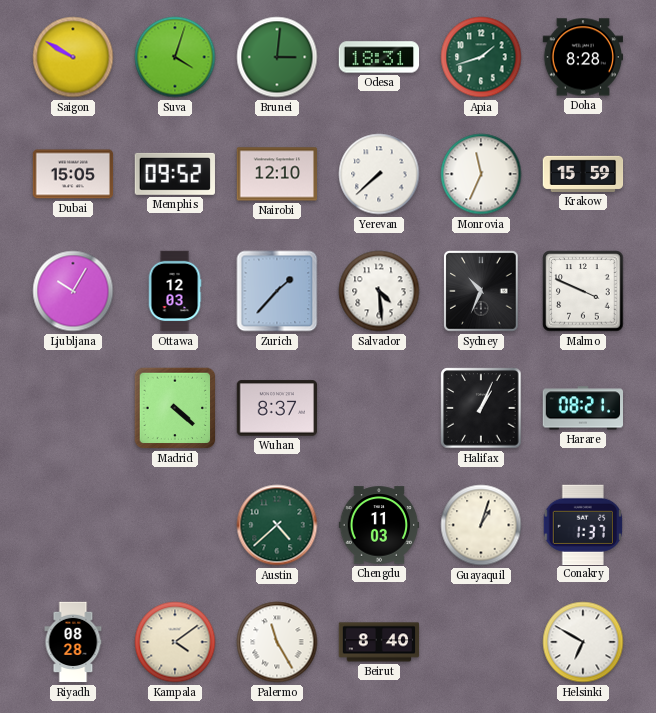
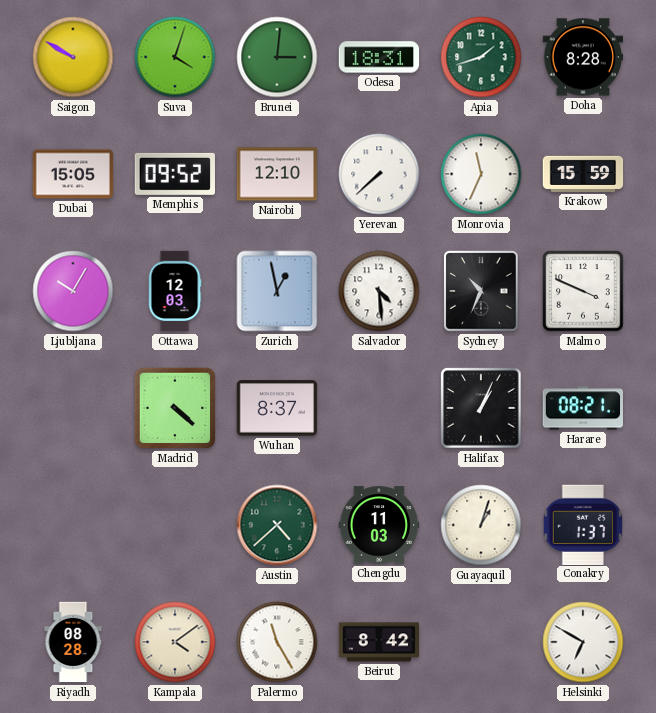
Zurich: 1:37 -> 12:58
Beirut: 8:40 -> 8:42
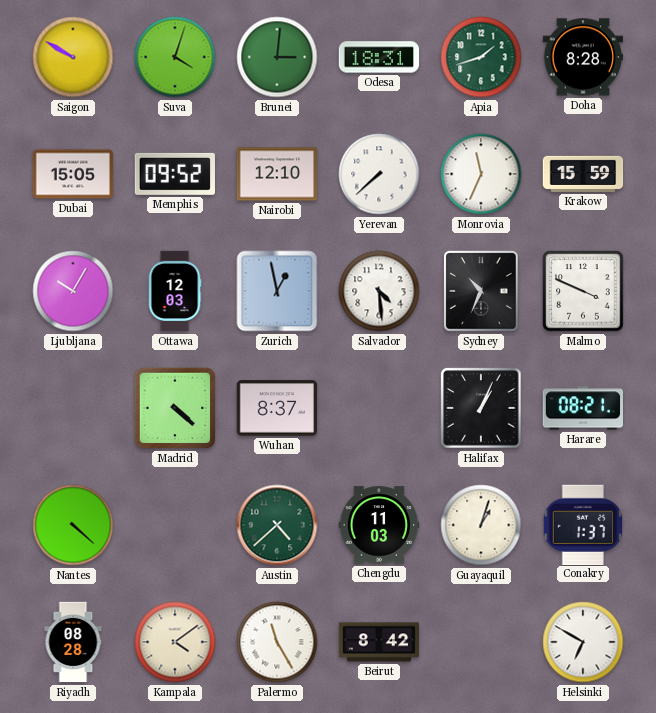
Nantes: none -> 4:22
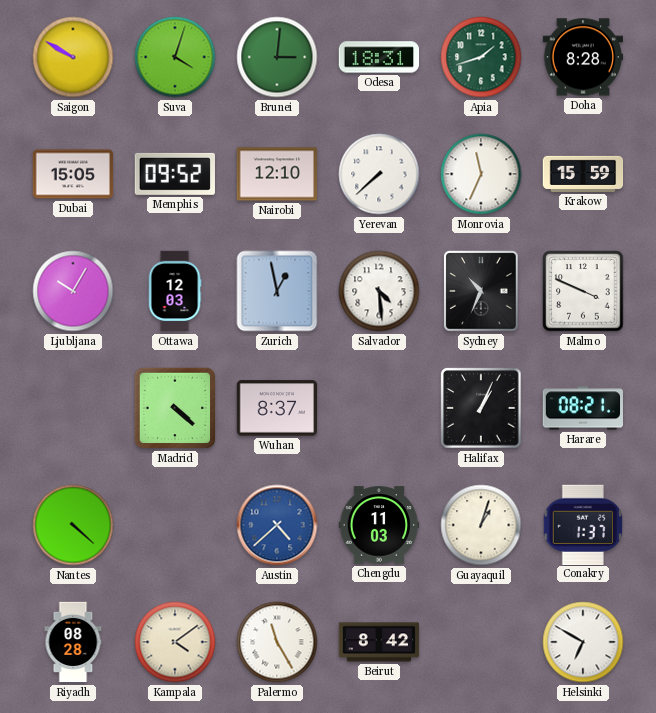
Austin dial: green -> blue
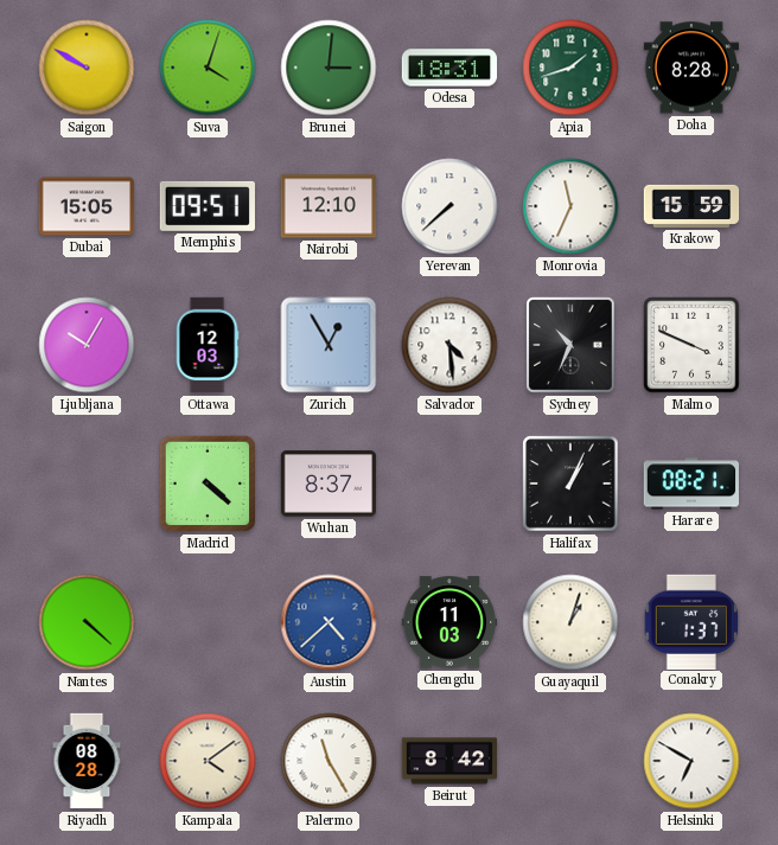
Memphis: 09:52 -> 09:51
Zurich: 12:58 -> 12:55
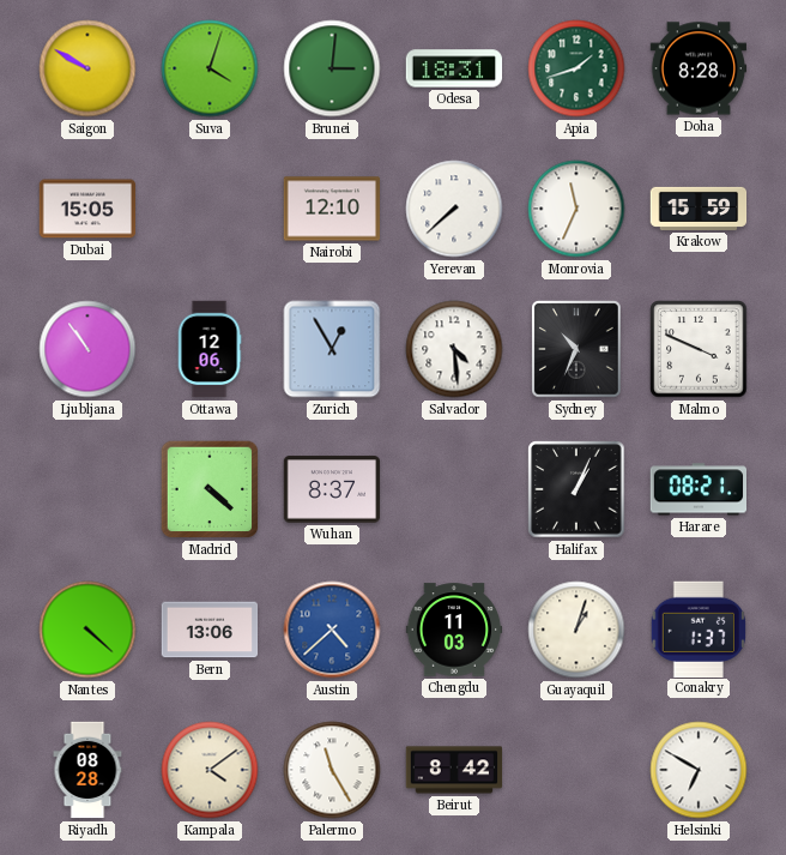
Memphis: 09:51 -> none
Ljubljana: 10:05 -> 10:54
Ottawa: 12:03 -> 12:06
Bern: none -> 13:06
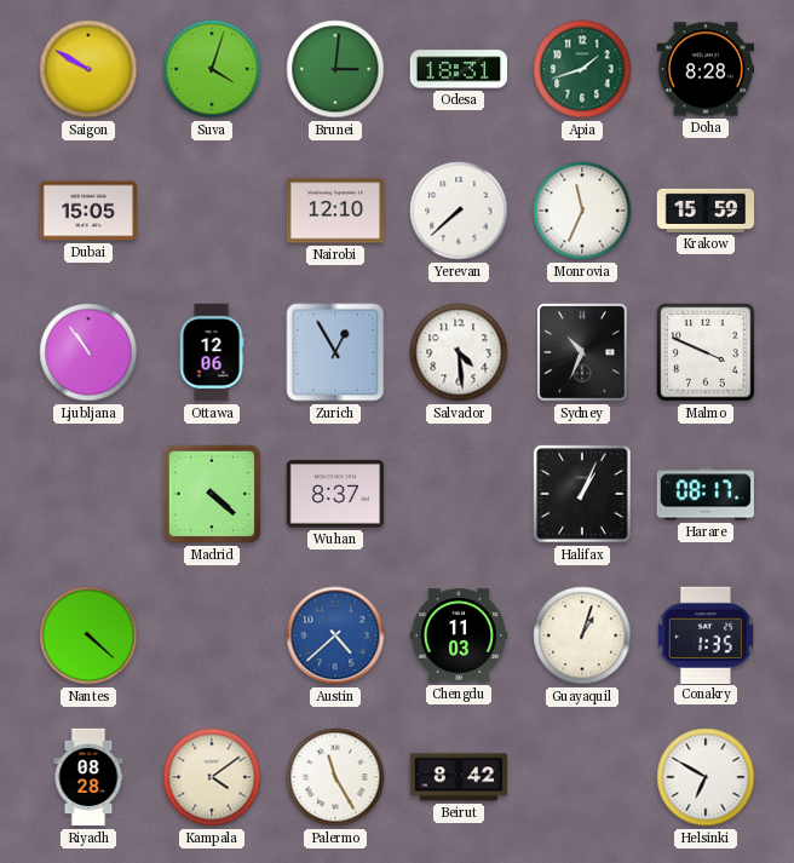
Harare: 08:21 -> 08:17
Bern: 13:06 -> none
Conakry: 1:37 -> 1:35
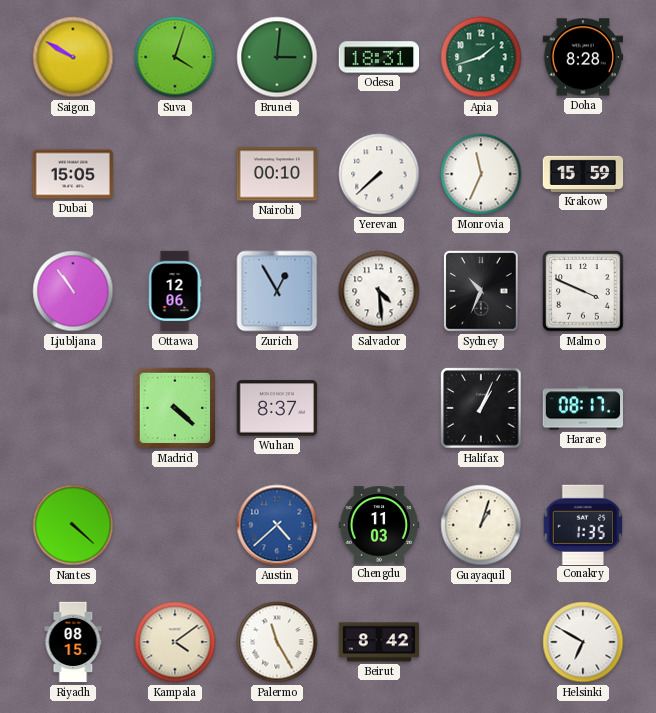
Nairobi: 12:10 -> 00:10
Riyadh: 08:28 -> 08:15
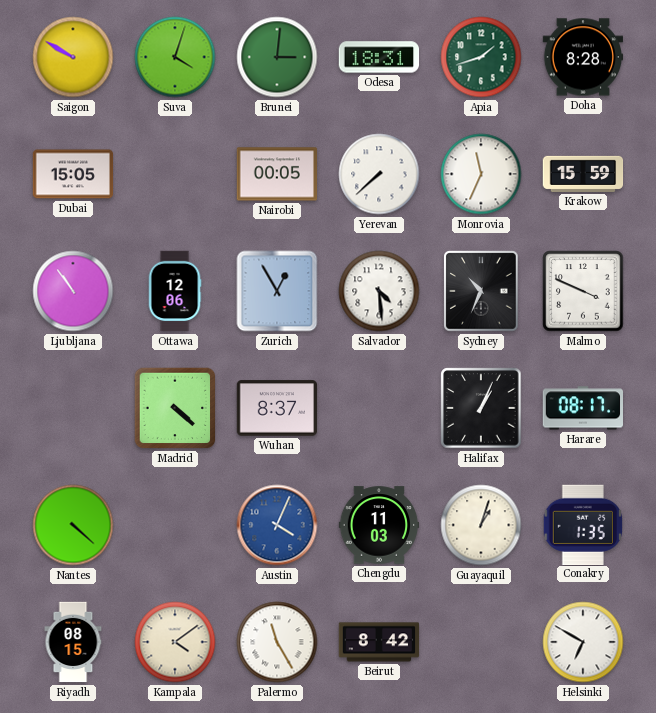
Nairobi: 00:10 -> 00:05
Austin: 4:38 -> 4:04
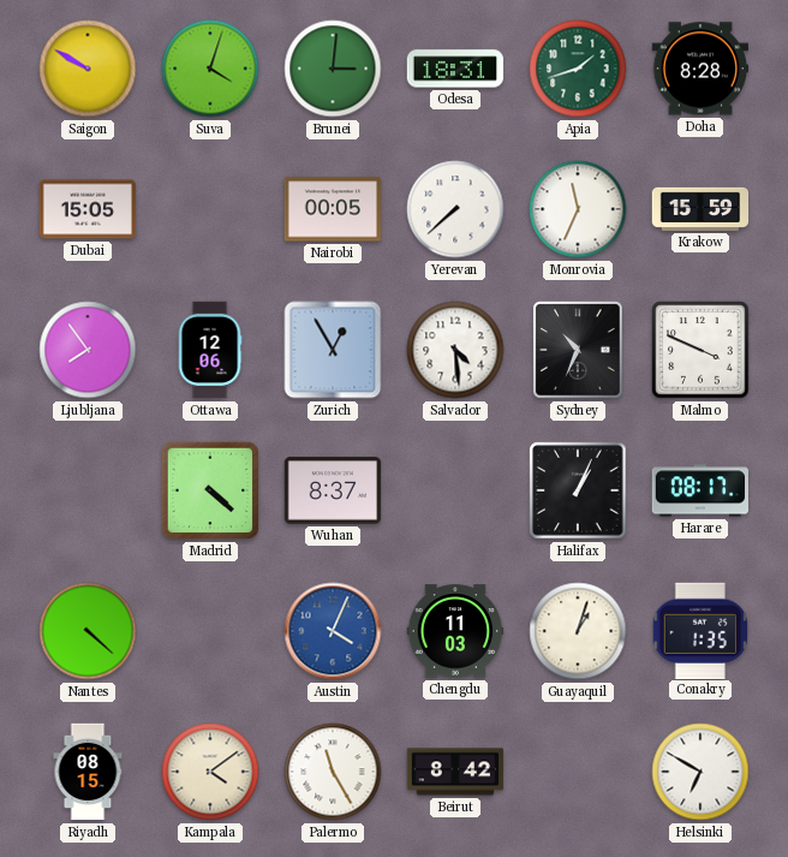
Ljubljana: 10:54 -> 7:54
